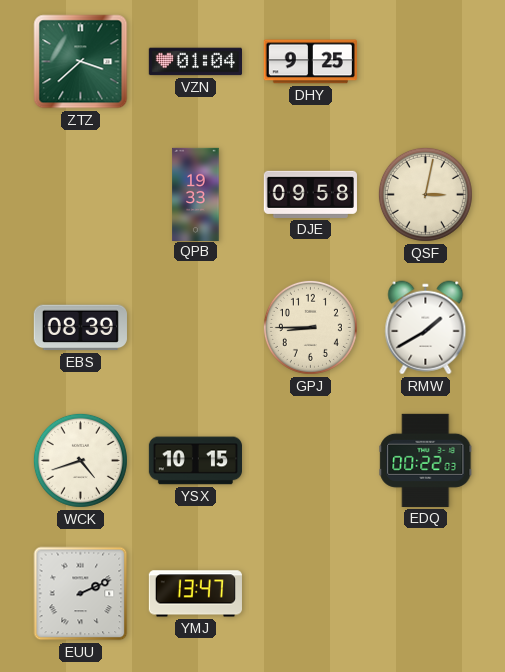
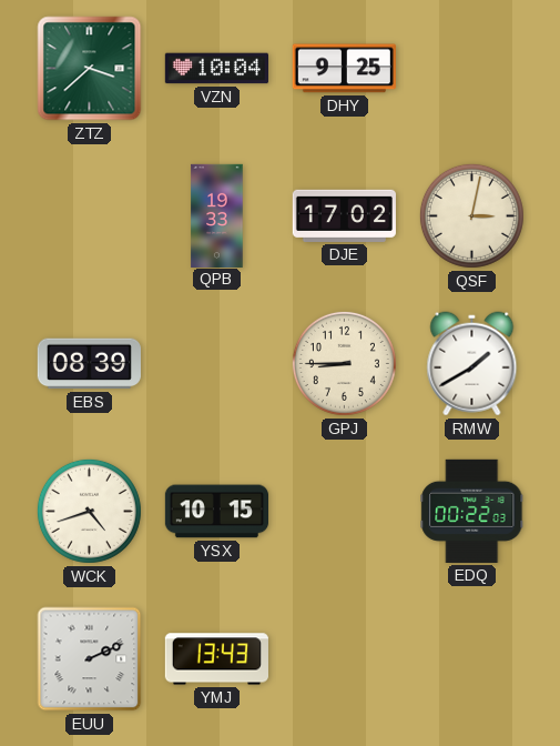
VZN: 01:04 -> 10:04
DJE: 09:58 -> 17:02
YMJ: 13:47 -> 13:43
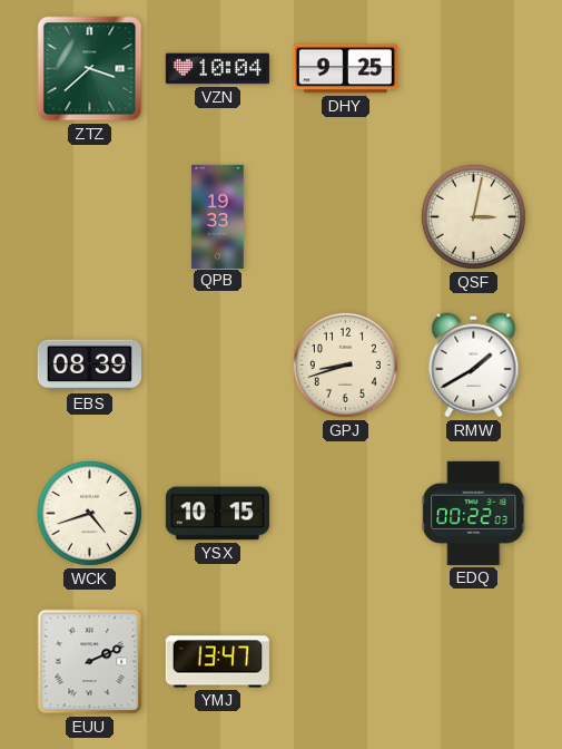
DJE: 17:02 -> none
GPJ: 8:45 -> 8:42
YMJ: 13:43 -> 13:47
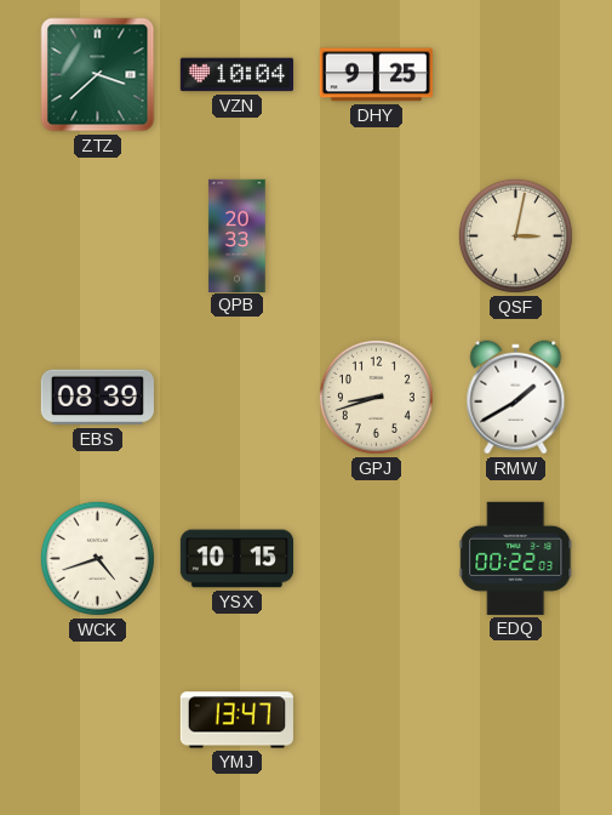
QPB: 19:33 -> 20:33
EUU: 2:11 -> none
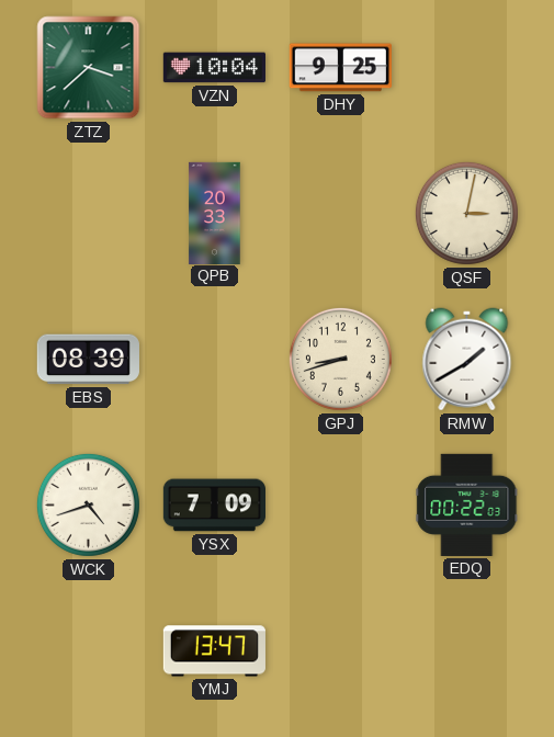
YSX: 10:15 -> 7:09
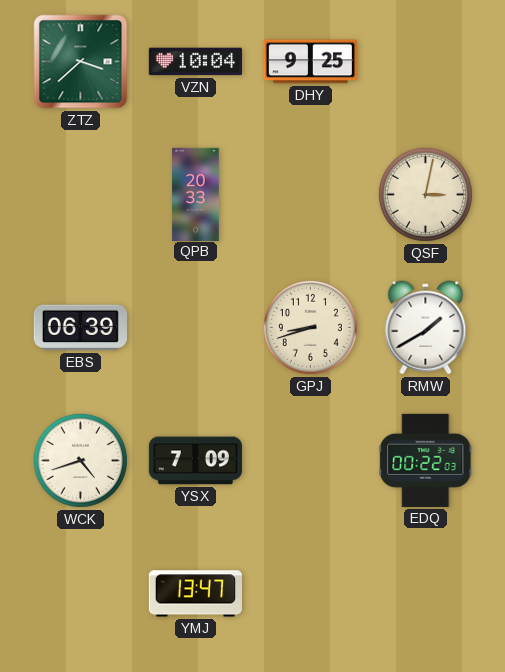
EBS: 08:39 -> 06:39
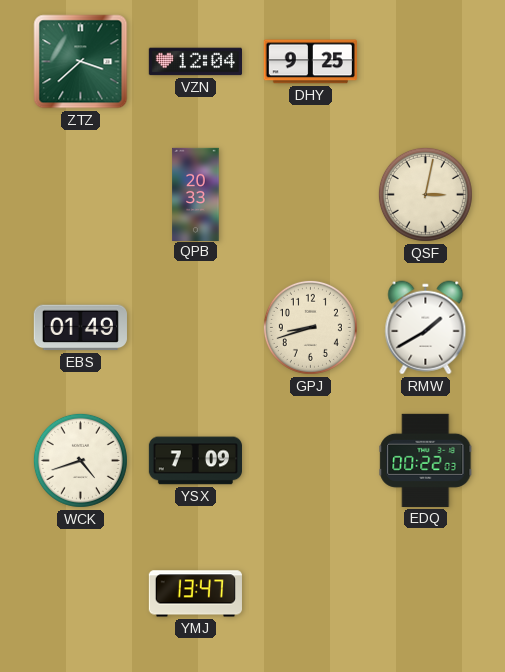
VZN: 10:04 -> 12:04
EBS: 06:39 -> 01:49
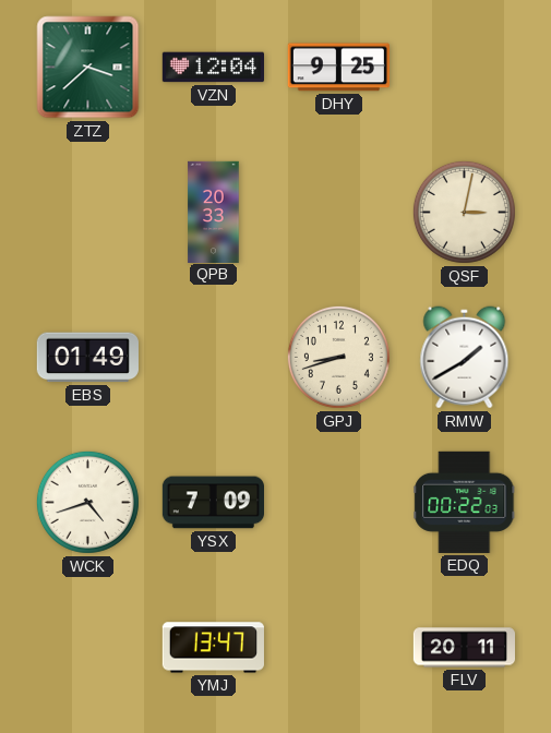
FLV: none -> 20:11
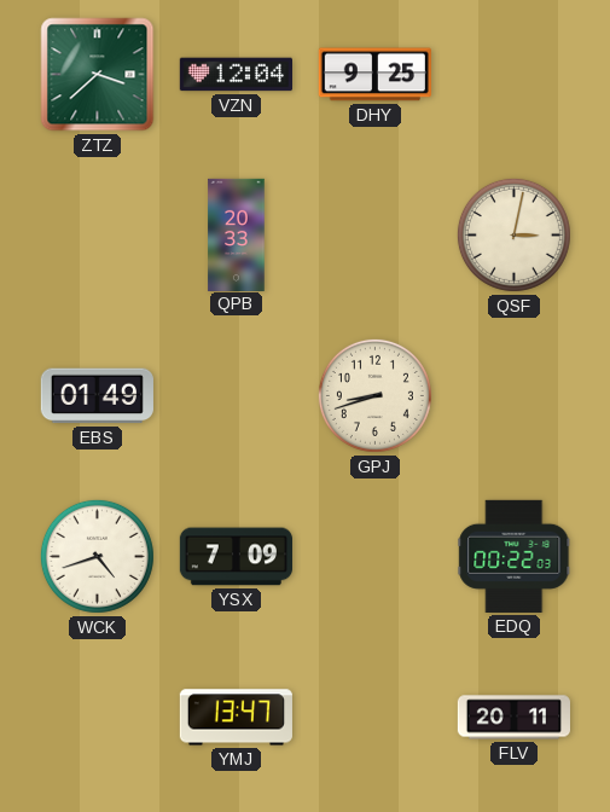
RMW: 1:40 -> none
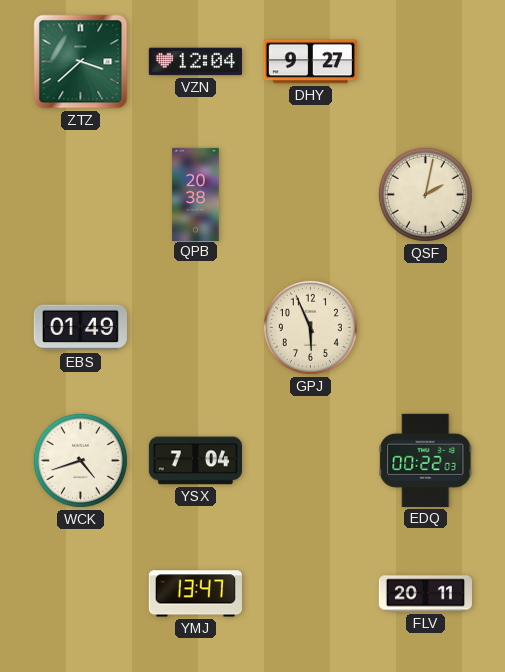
DHY: 9:25 -> 9:27
QPB: 20:33 -> 20:38
QSF: 3:02 -> 2:02
GPJ: 8:42 -> 5:56
YSX: 7:09 -> 7:04
